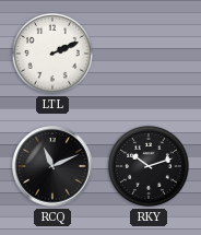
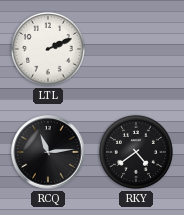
RCQ: 11:11 -> 11:14
RKY: 10:12 -> 4:39
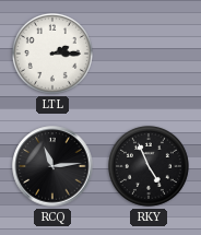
LTL: 2:11 -> 2:15
RKY: 4:39 -> 4:56
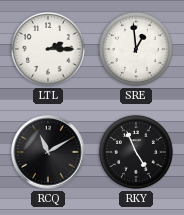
SRE: none -> 12:59
RCQ: 11:14 -> 11:10
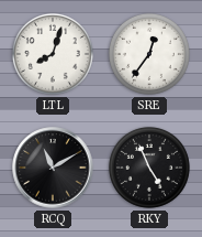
LTL: 2:15 -> 8:03
SRE: 12:59 -> 12:36
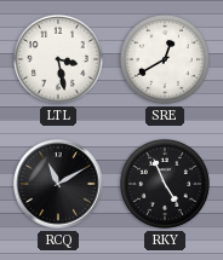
LTL: 8:03 -> 3:28
SRE: 12:36 -> 12:40
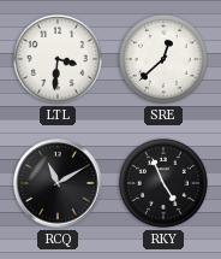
LTL: 3:28 -> 3:31
SRE: 12:40 -> 12:38
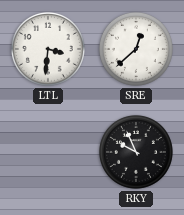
RCQ: 11:10 -> none
RKY: 4:56 -> 9:56
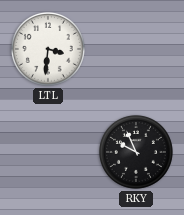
SRE: 12:38 -> none
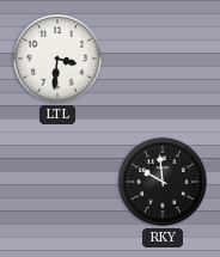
RKY: 9:56 -> 9:59
